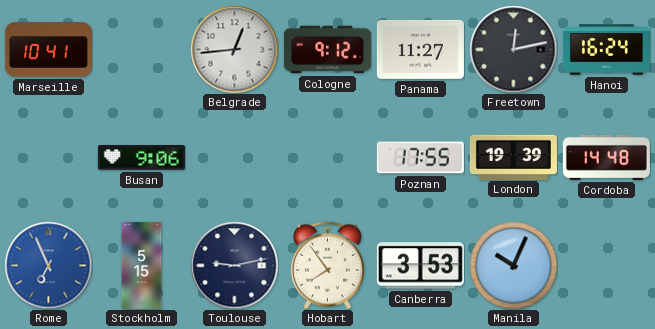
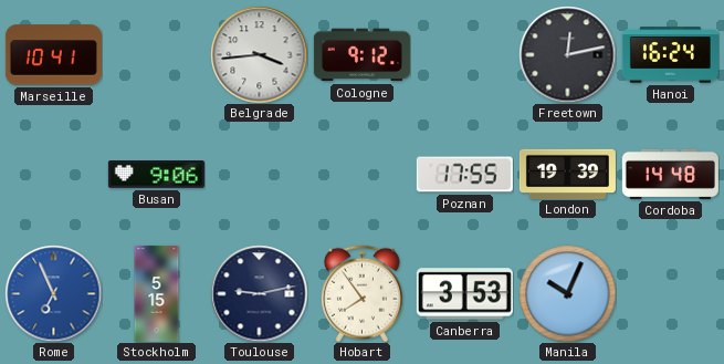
Belgrade: 12:44 -> 3:44
Panama: 11:27 -> none
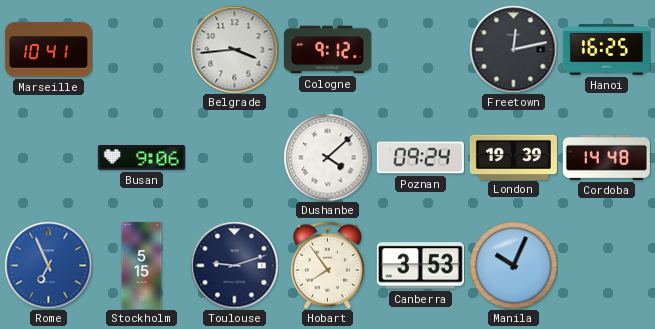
Hanoi: 16:24 -> 16:25
Dushanbe: none -> 4:08
Poznan: 17:55 -> 09:24
Toulouse: 9:13 -> 9:12
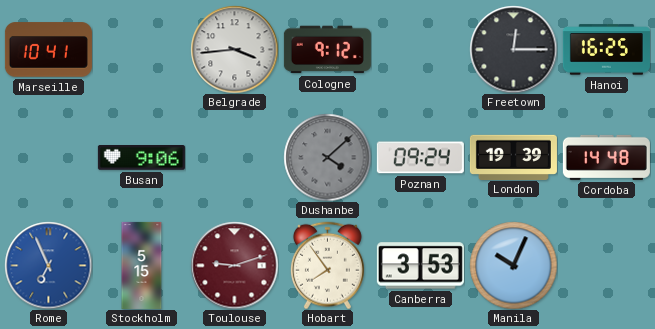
Freetown: 12:13 -> 12:15
Dushanbe dial: white -> grey
Toulouse dial: navy -> burgundy
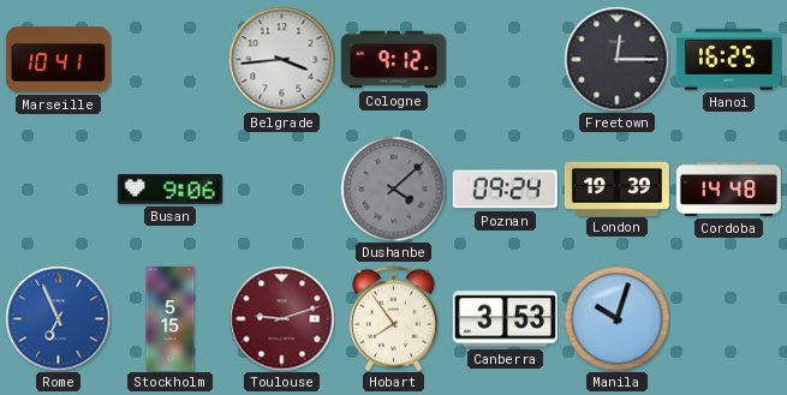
Manila: 10:04 -> 10:03
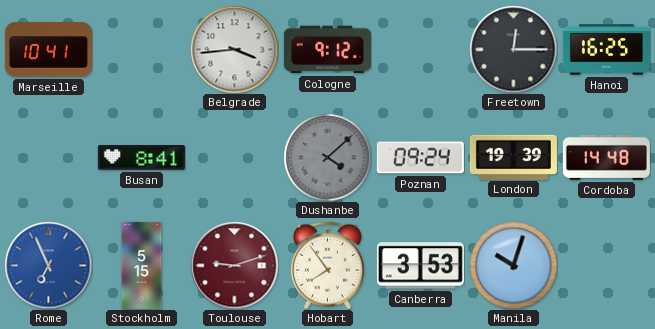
Busan: 9:06 -> 8:41
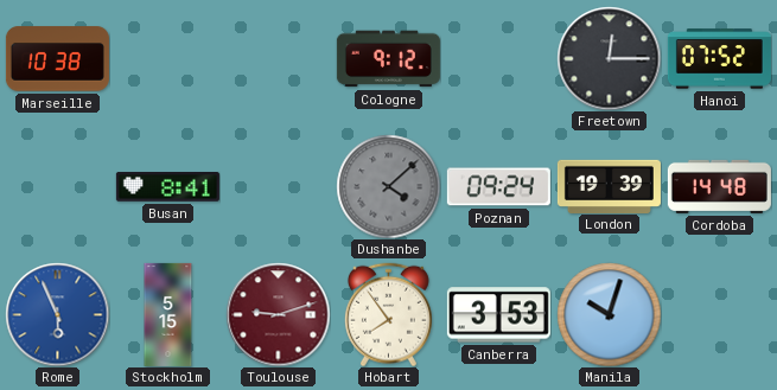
Marseille: 10:41 -> 10:38
Belgrade: 3:44 -> none
Hanoi: 16:25 -> 07:52
Rome: 6:56 -> 5:56
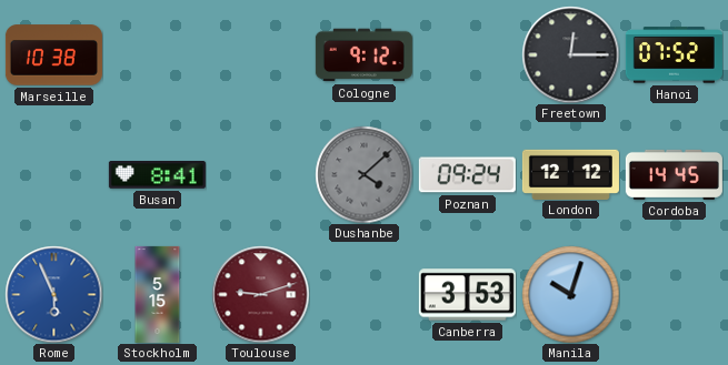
London: 19:39 -> 12:12
Cordoba: 14:48 -> 14:45
Hobart: 7:54 -> none
